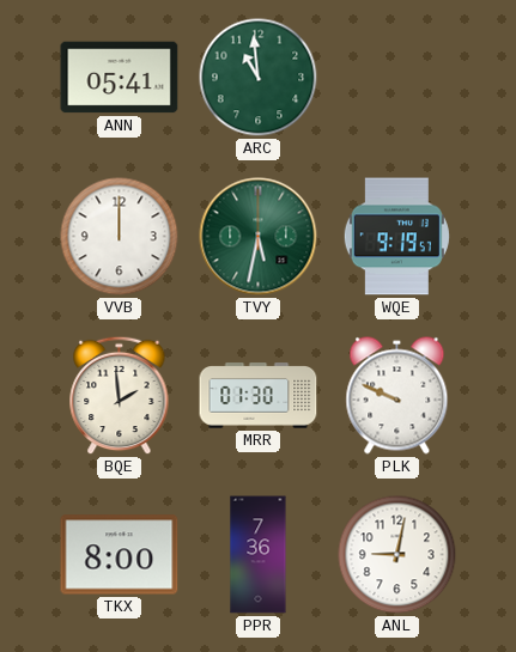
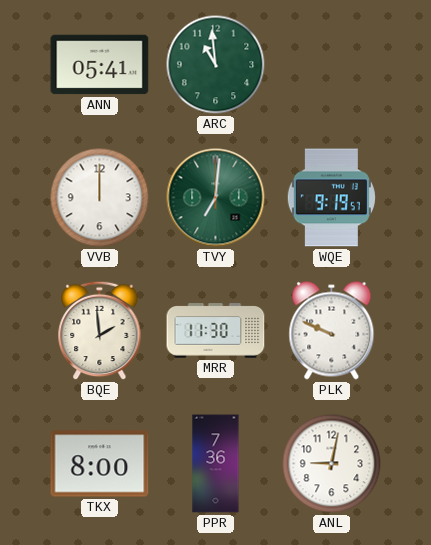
TVY: 5:32 -> 7:01
MRR: 01:30 -> 11:30
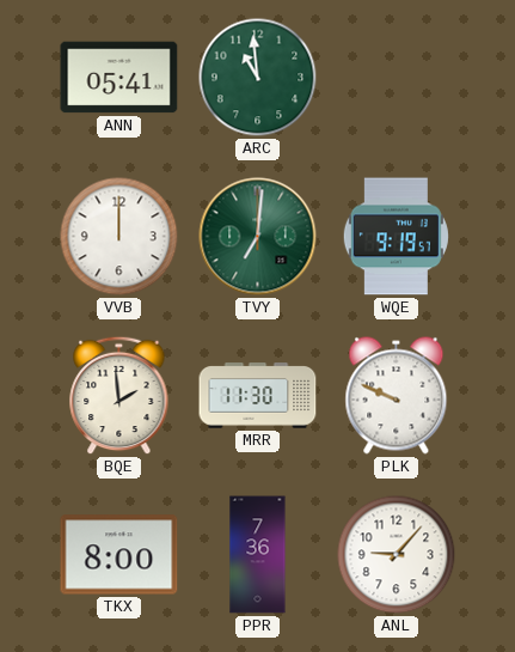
ANL: 9:02 -> 9:07
